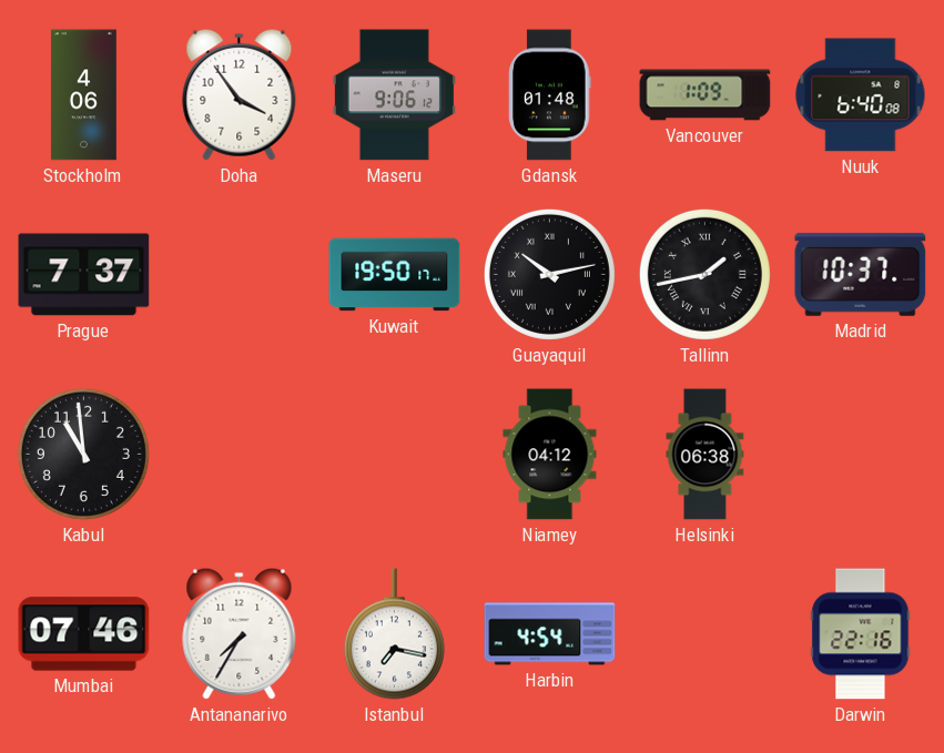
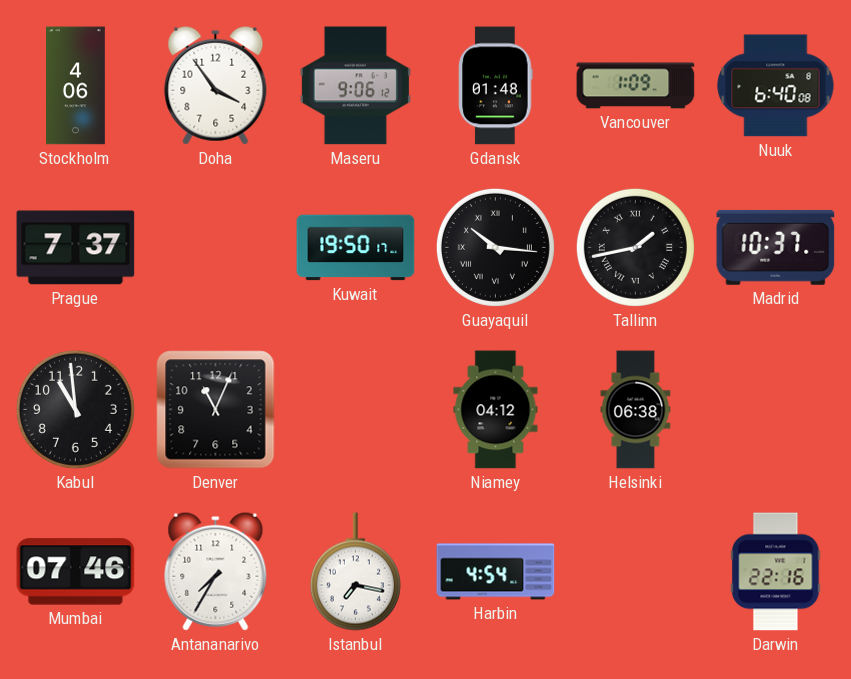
Guayaquil: 10:13 -> 10:16
Denver: none -> 11:04
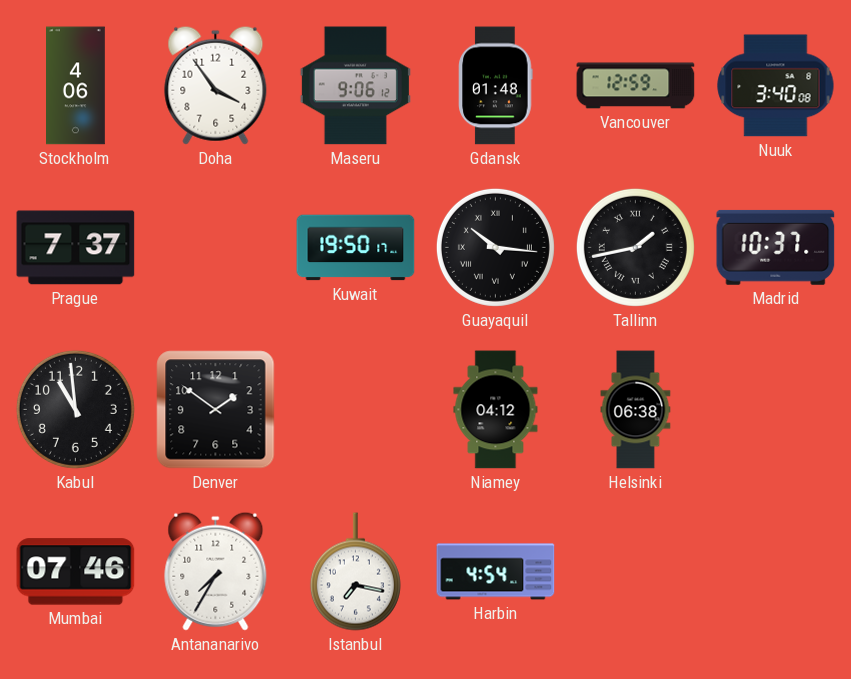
Vancouver: 1:09 -> 12:59
Nuuk: 6:40 -> 3:40
Denver: 11:04 -> 1:51
Darwin: 22:16 -> none
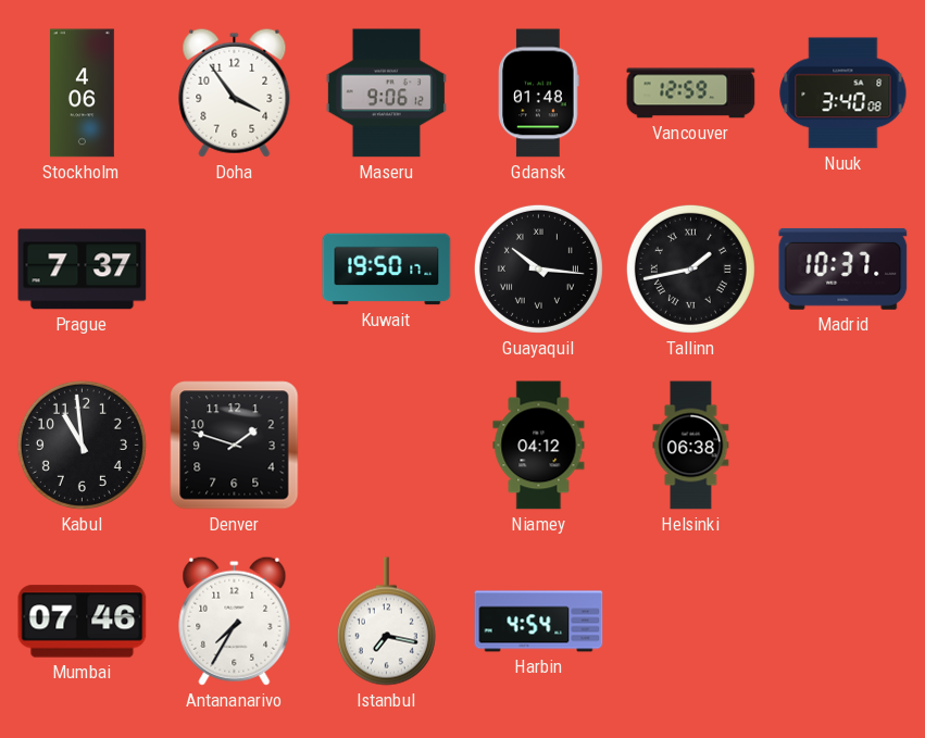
Denver: 1:51 -> 1:48
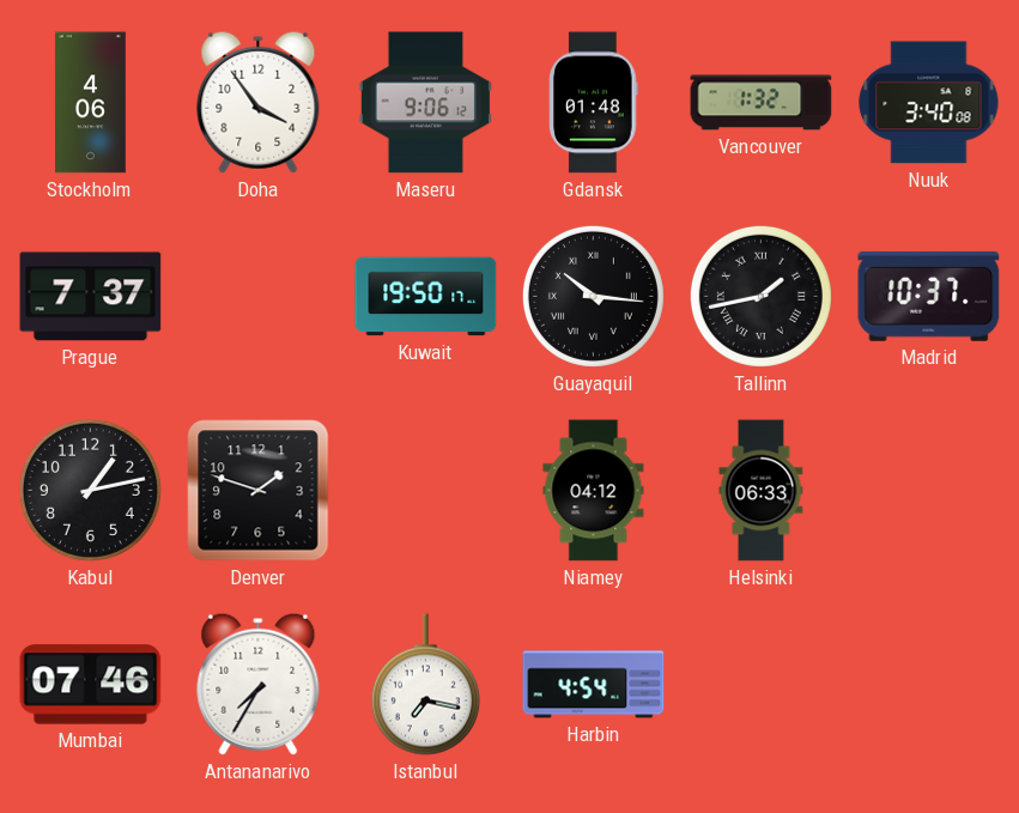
Vancouver: 12:59 -> 1:32
Kabul: 10:59 -> 1:13
Helsinki: 06:38 -> 06:33
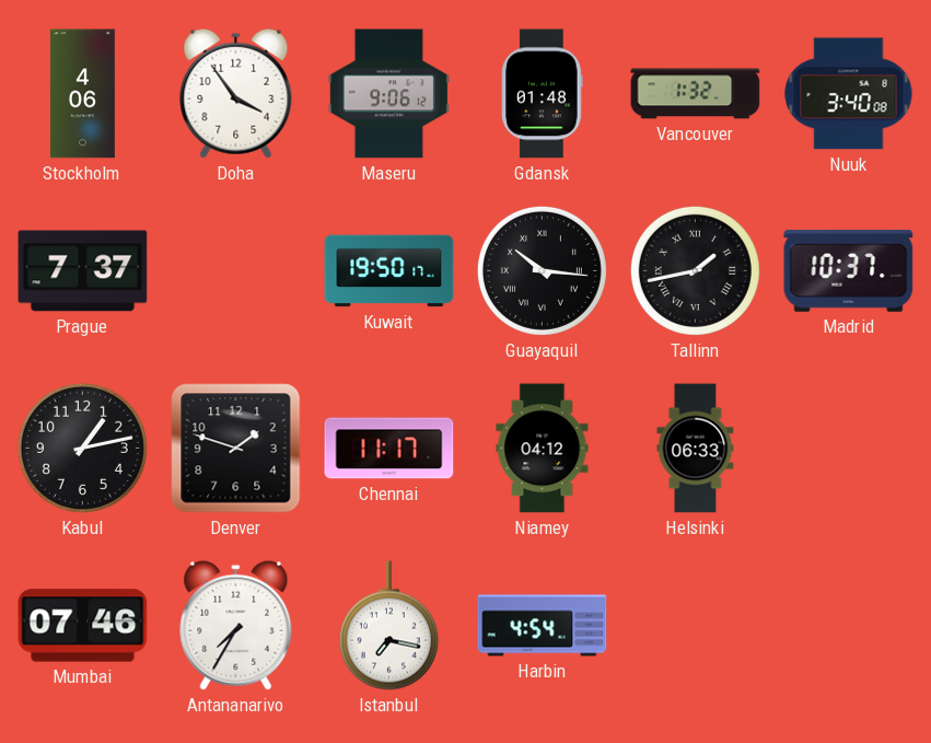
Chennai: none -> 11:17
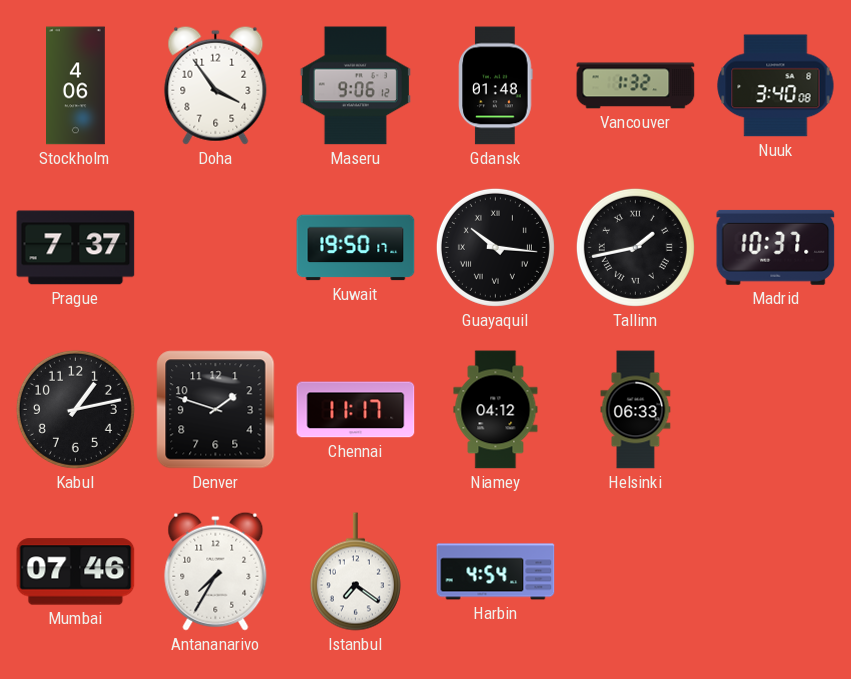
Istanbul: 7:17 -> 7:21
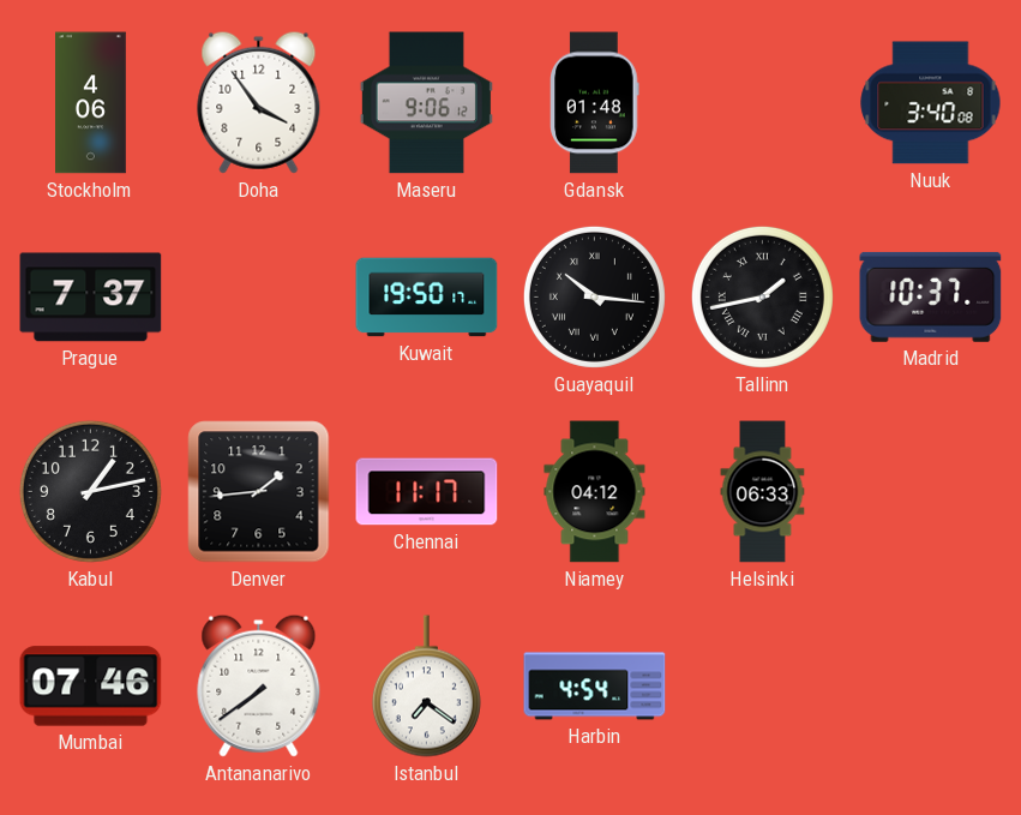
Vancouver: 1:32 -> none
Denver: 1:48 -> 1:44
Antananarivo: 7:35 -> 7:39
